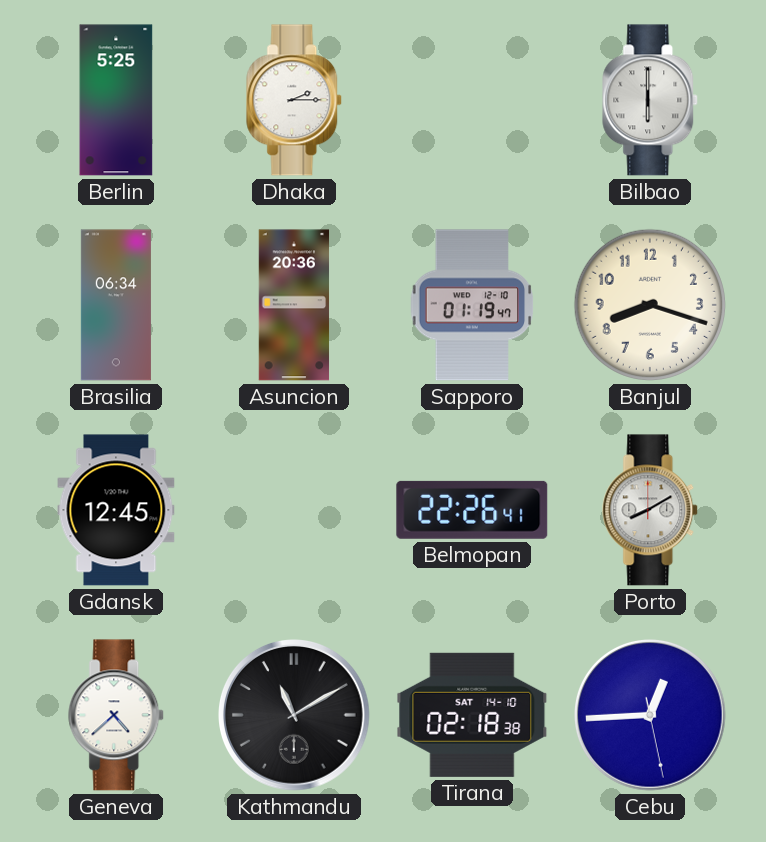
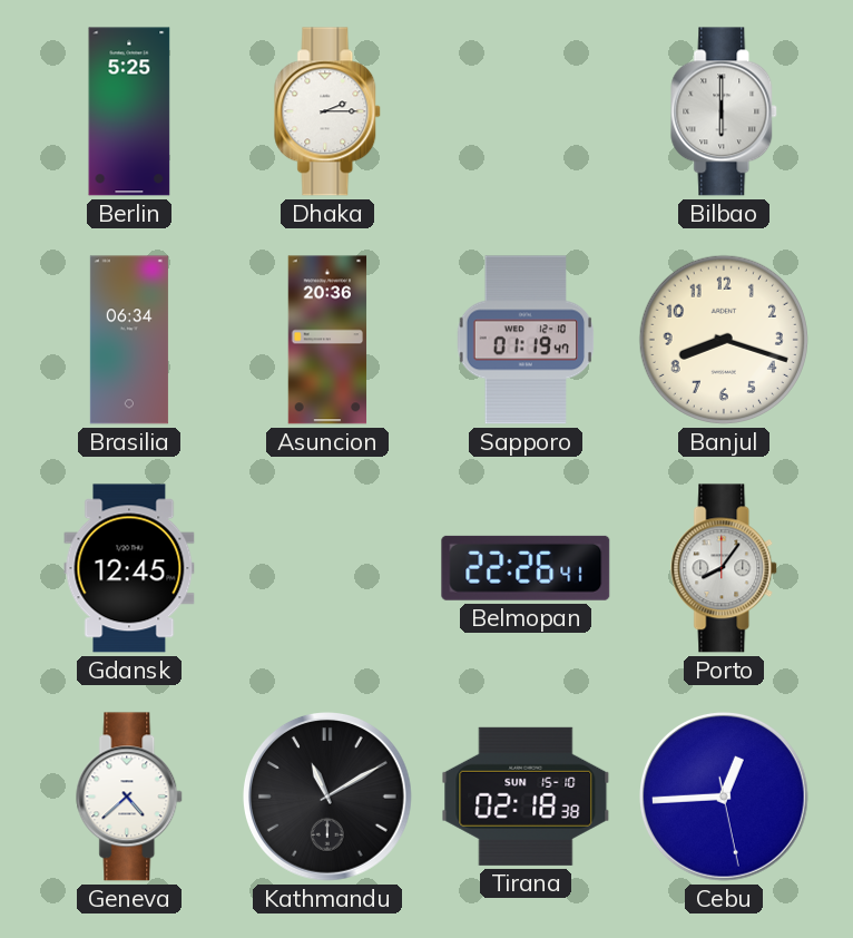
Porto: 8:10 -> 8:06
Tirana date: SAT 14-10 -> SUN 15-10
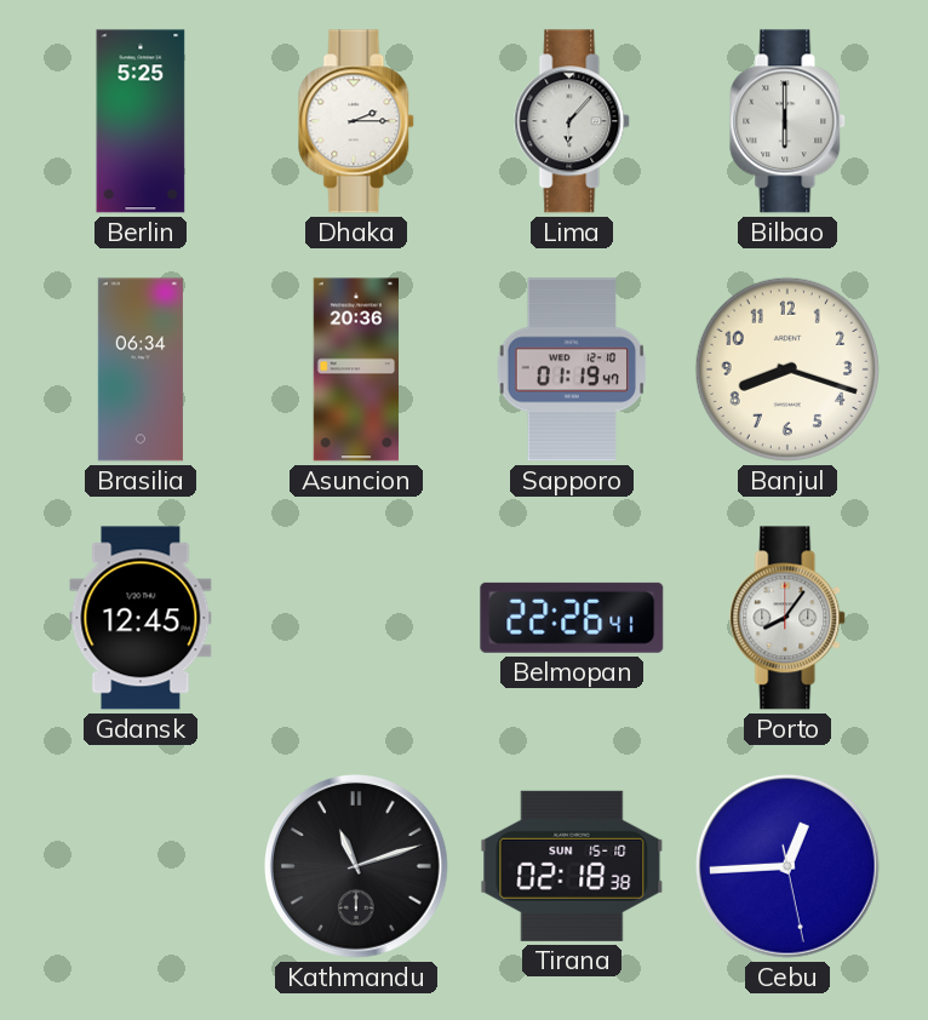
Lima: none -> 6:07
Geneva: 4:38 -> none
Kathmandu: 11:10 -> 11:12
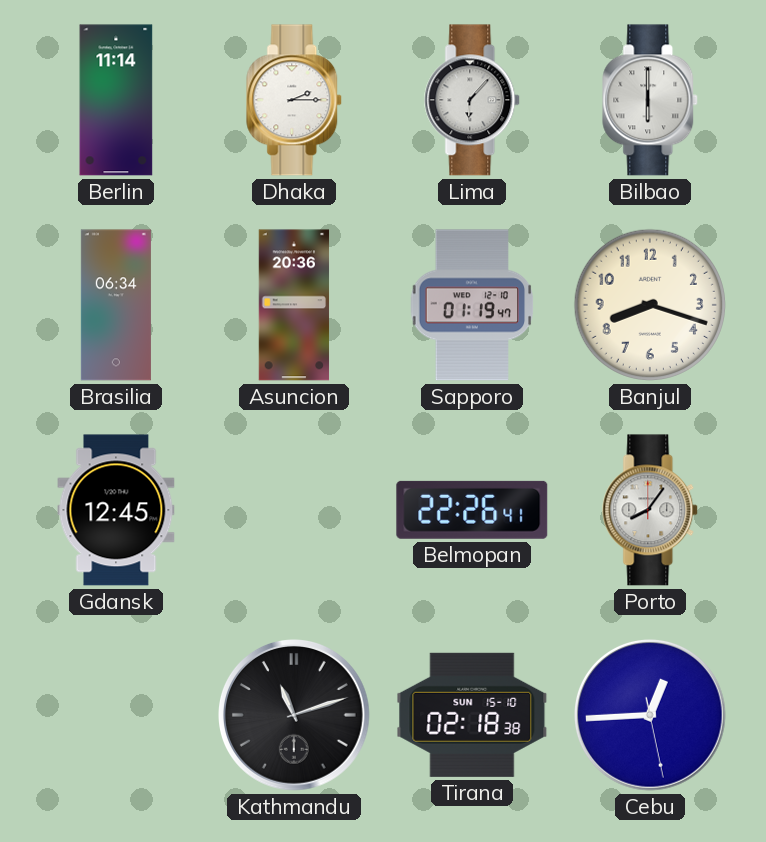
Berlin: 5:25 -> 11:14
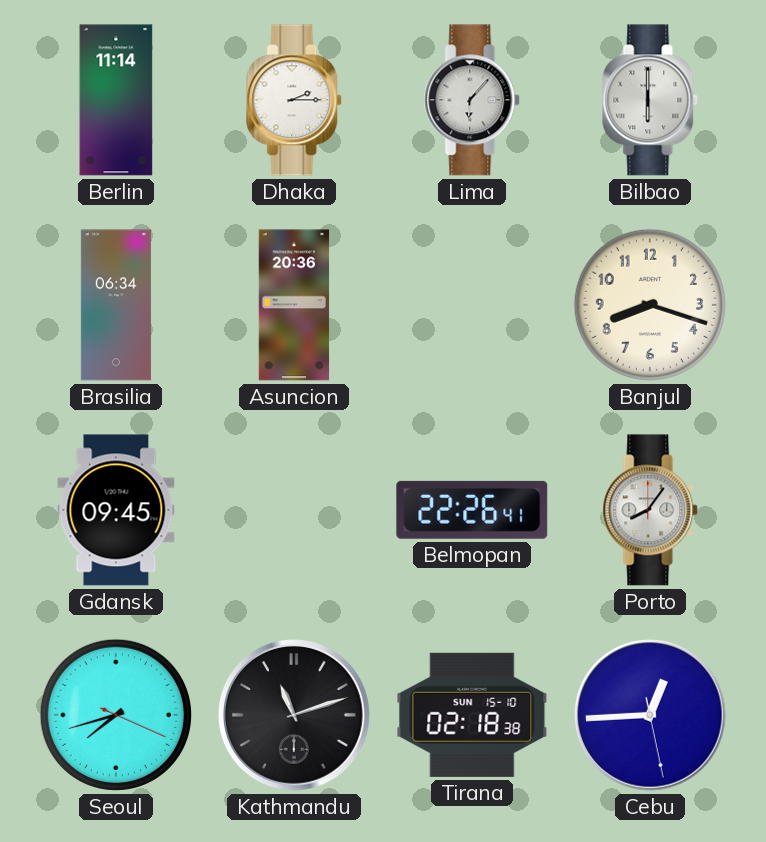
Sapporo: 01:19 -> none
Gdansk: 12:45 -> 09:45
Seoul: none -> 7:42
